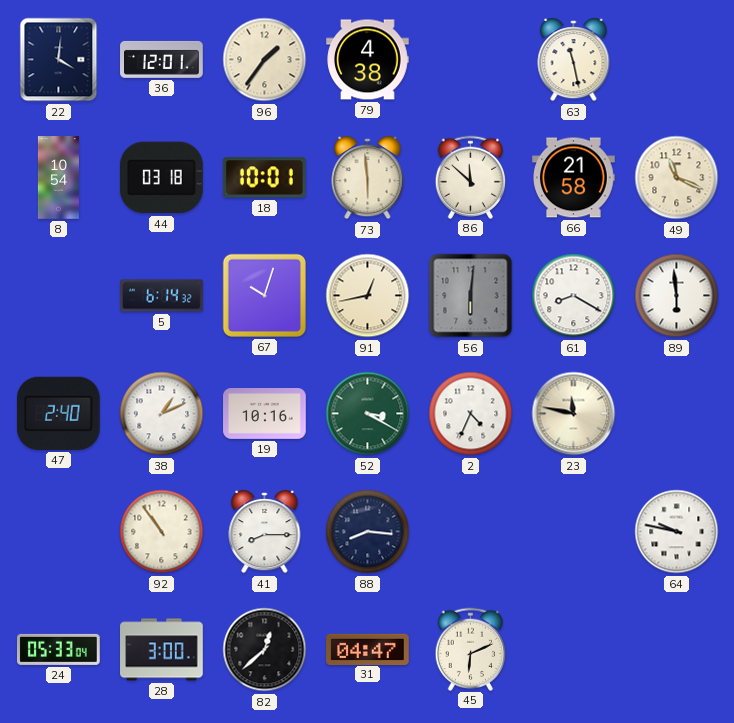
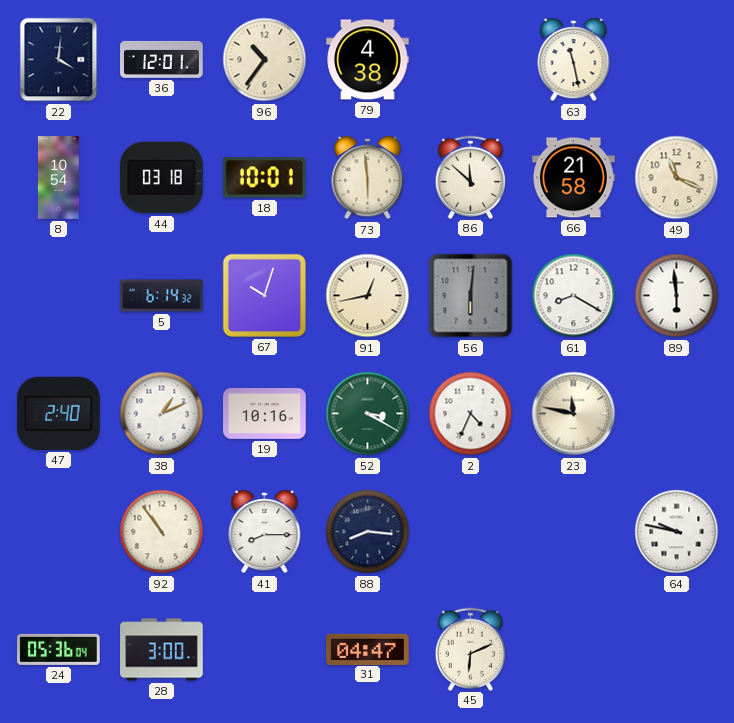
96: 1:36 -> 10:36
24: 05:33 -> 05:36
82: 12:38 -> none
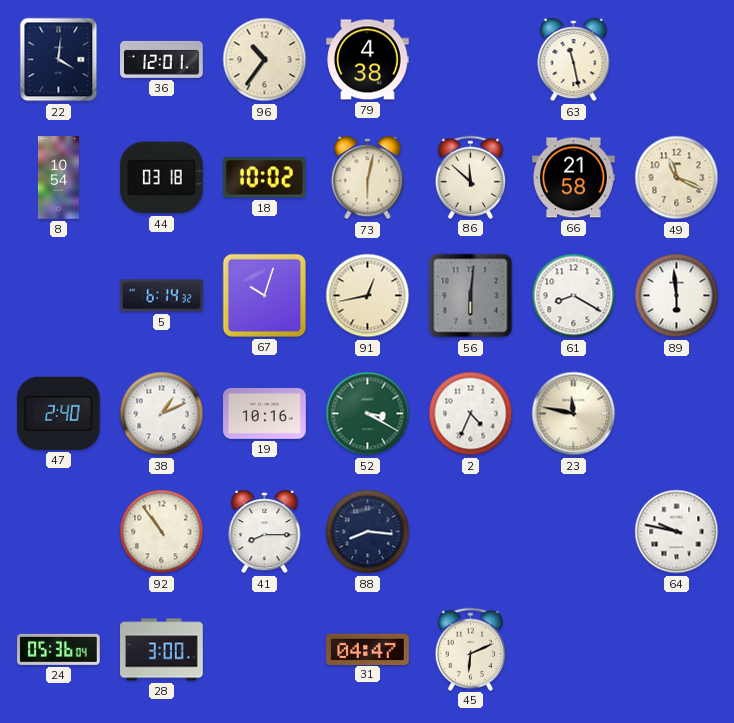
18: 10:01 -> 10:02
73: 5:59 -> 6:02
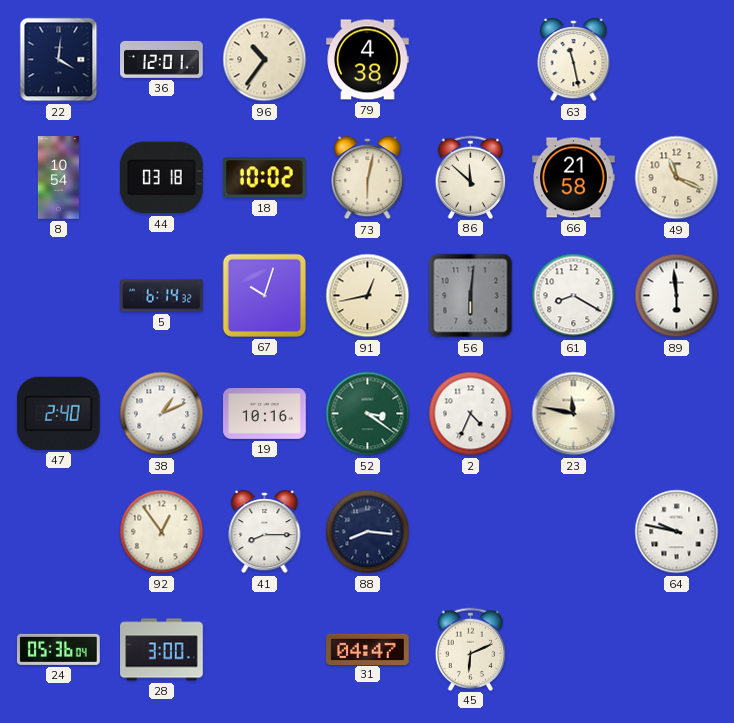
52: 3:20 -> 3:21
92: 10:54 -> 12:54
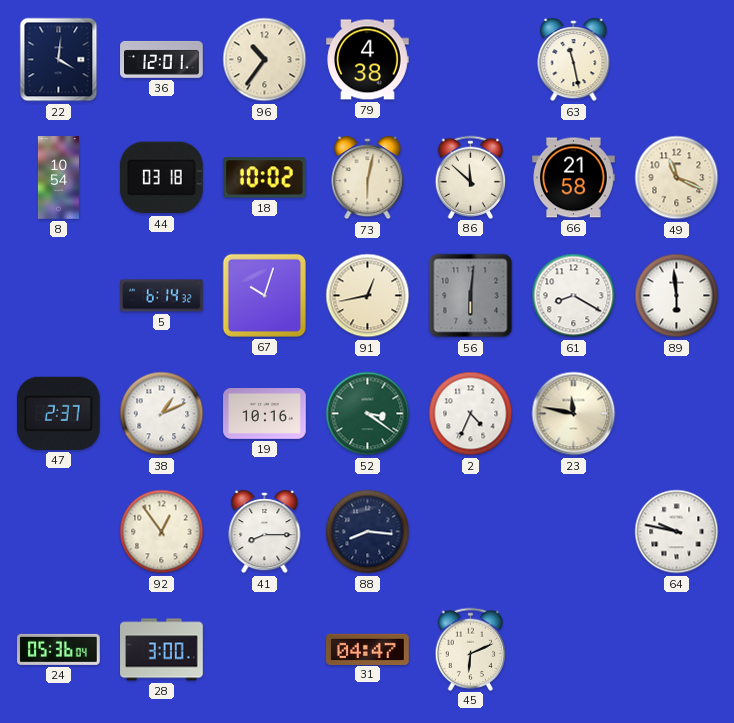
47: 2:40 -> 2:37
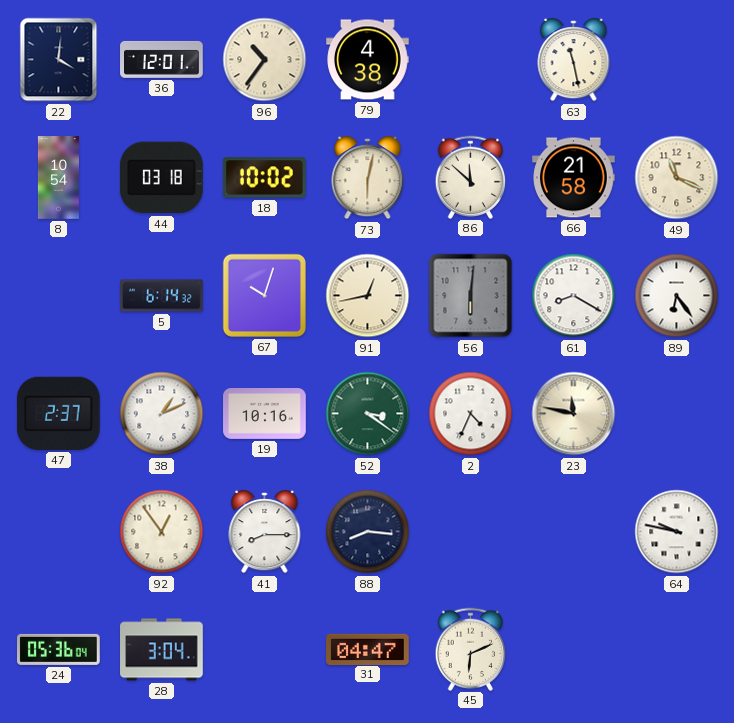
89: 5:59 -> 6:24
28: 3:00 -> 3:04
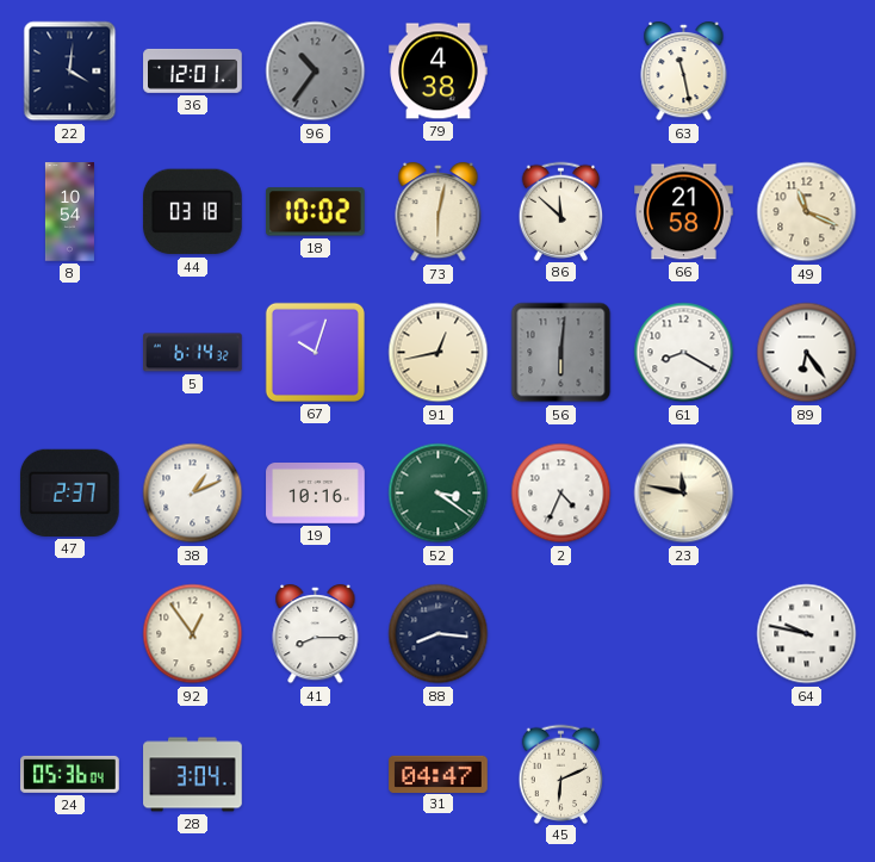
96 dial: cream -> grey
